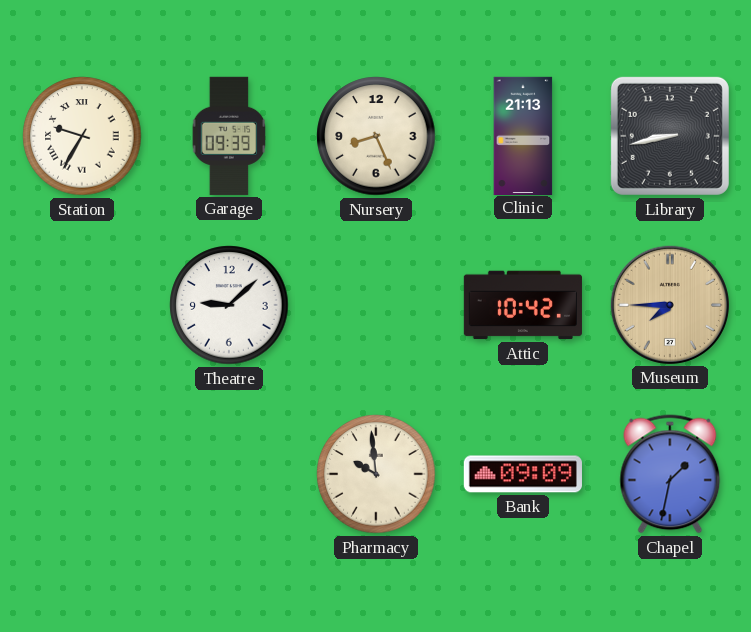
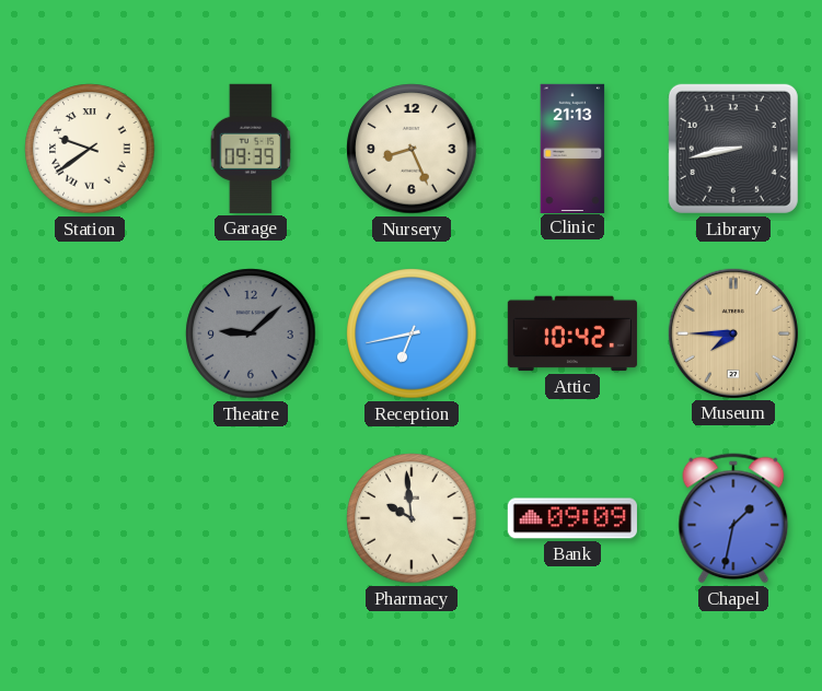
Station: 9:35 -> 9:39
Theatre dial: white -> grey
Reception: none -> 6:43
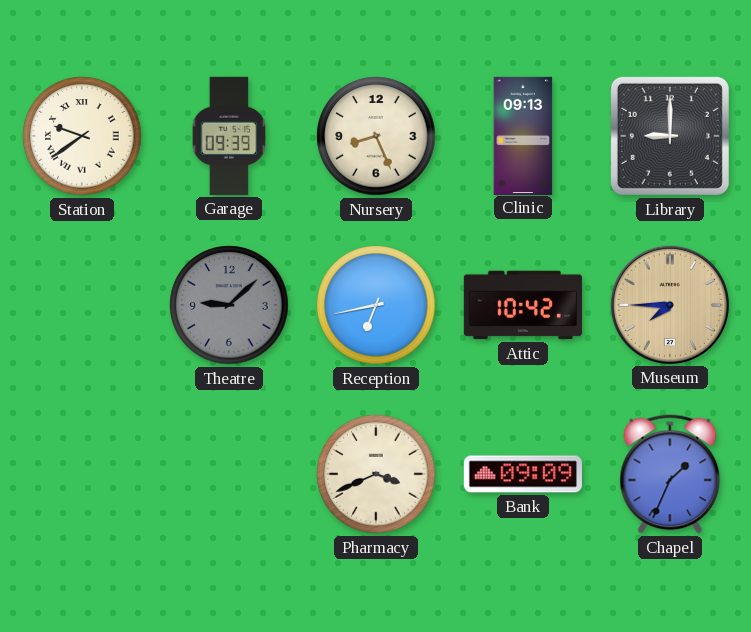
Clinic: 21:13 -> 09:13
Library: 8:43 -> 9:00
Pharmacy: 9:59 -> 3:41
Chapel: 1:32 -> 1:34
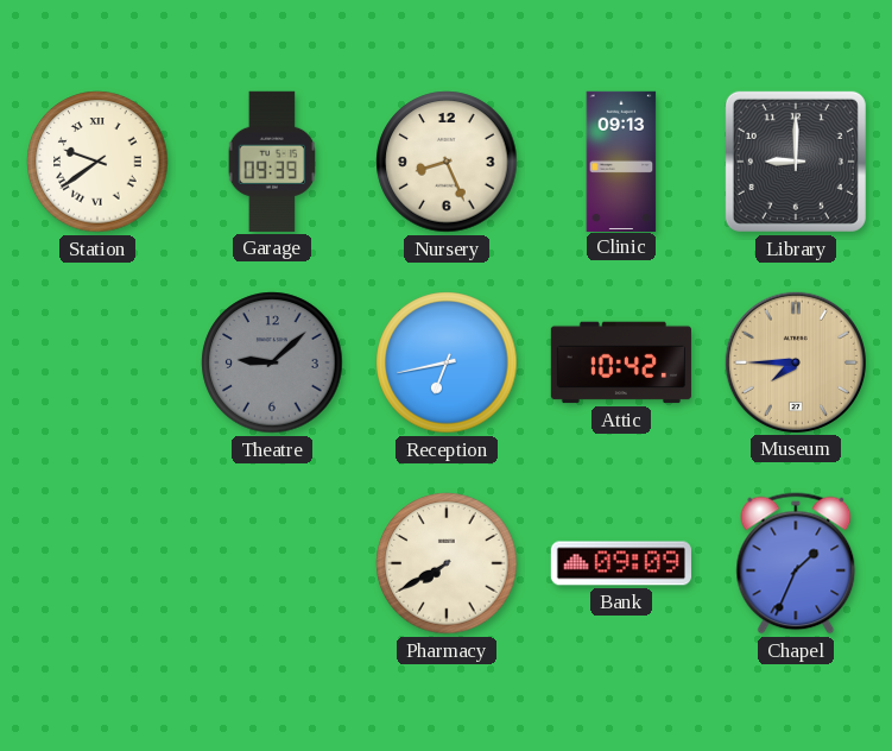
Pharmacy: 3:41 -> 7:40
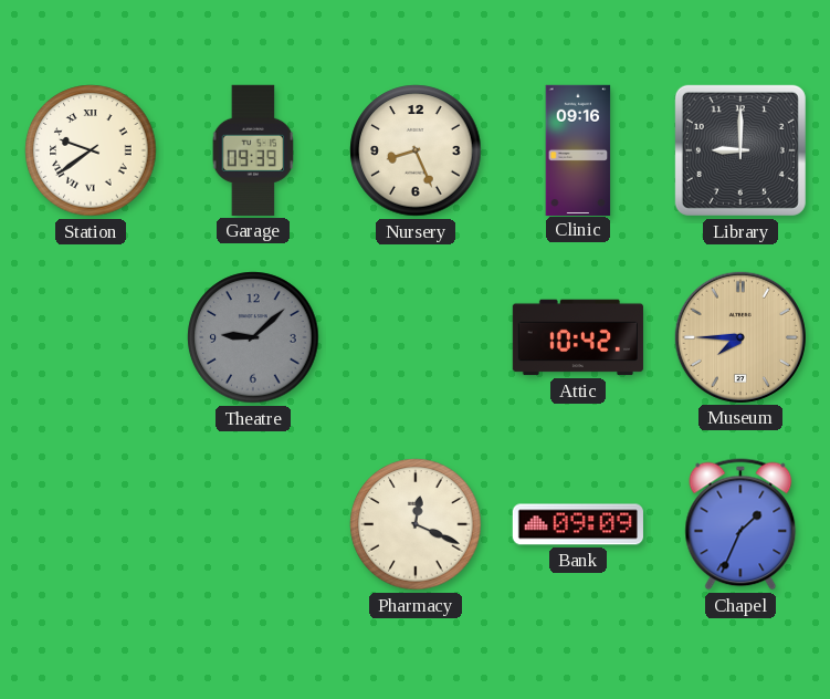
Clinic: 09:13 -> 09:16
Reception: 6:43 -> none
Pharmacy: 7:40 -> 12:19
